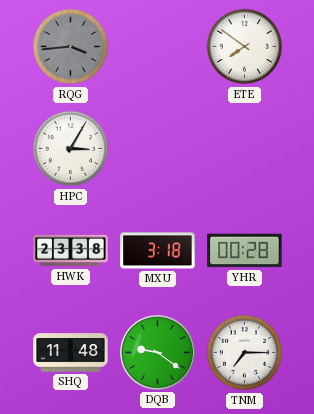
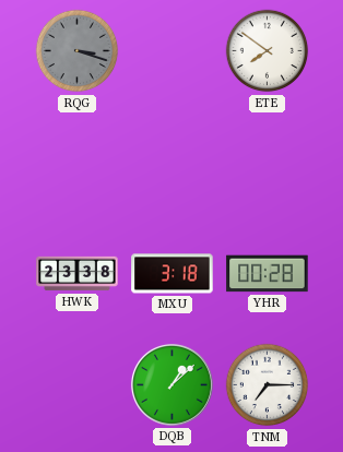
RQG: 3:44 -> 3:18
HPC: 3:05 -> none
SHQ: 11:48 -> none
DQB: 9:21 -> 1:08
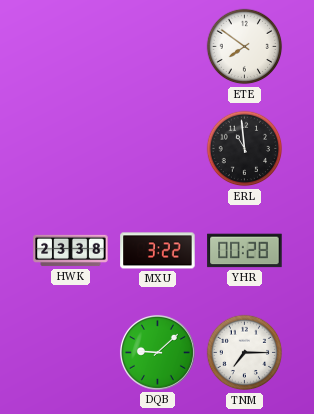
RQG: 3:18 -> none
ERL: none -> 10:59
MXU: 3:18 -> 3:22
DQB: 1:08 -> 9:08
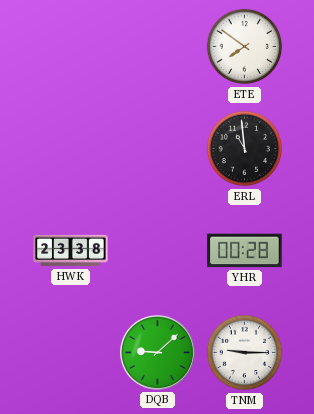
MXU: 3:22 -> none
TNM: 7:15 -> 9:15
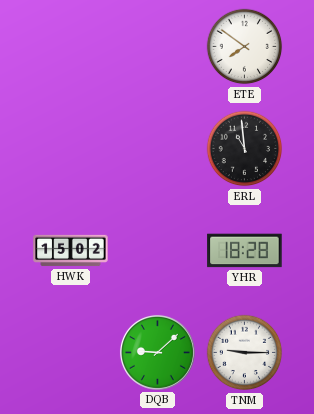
HWK: 23:38 -> 15:02
YHR: 00:28 -> 18:28
